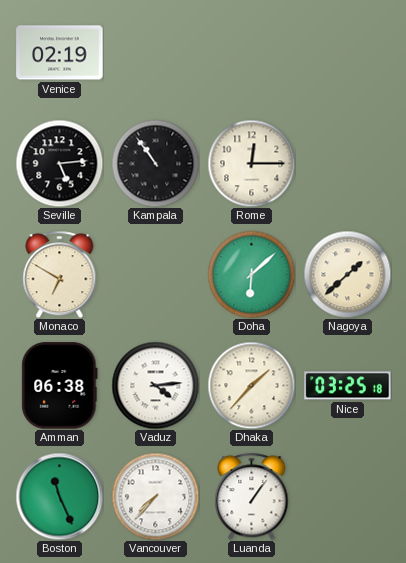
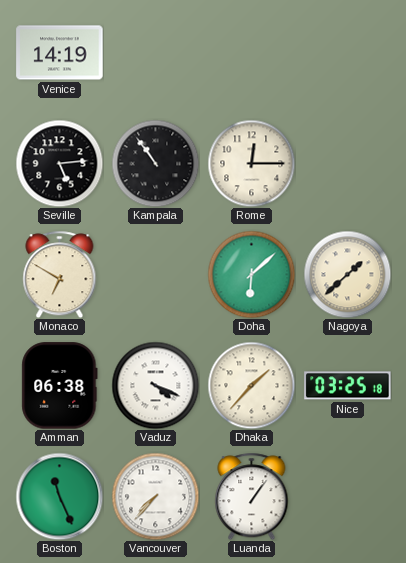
Venice: 02:19 -> 14:19
Vaduz: 4:14 -> 4:19
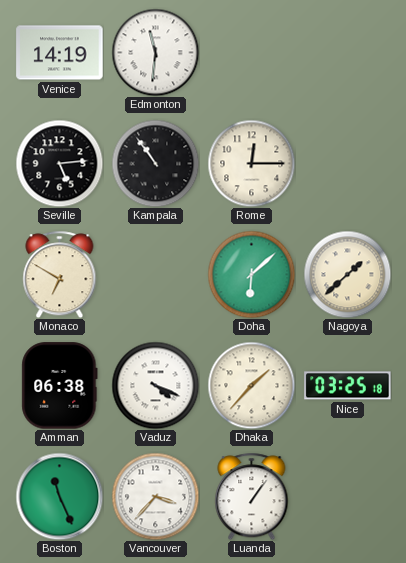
Edmonton: none -> 11:31
Vancouver: 7:37 -> 3:37
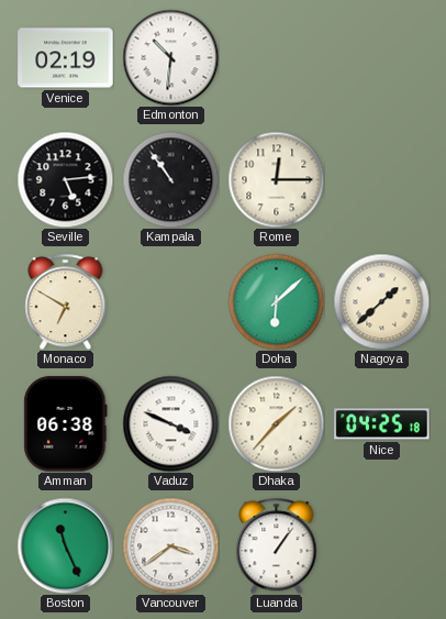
Venice: 14:19 -> 02:19
Edmonton: 11:31 -> 10:31
Vaduz: 4:19 -> 3:49
Nice: 03:25 -> 04:25
Vancouver: 3:37 -> 3:39
